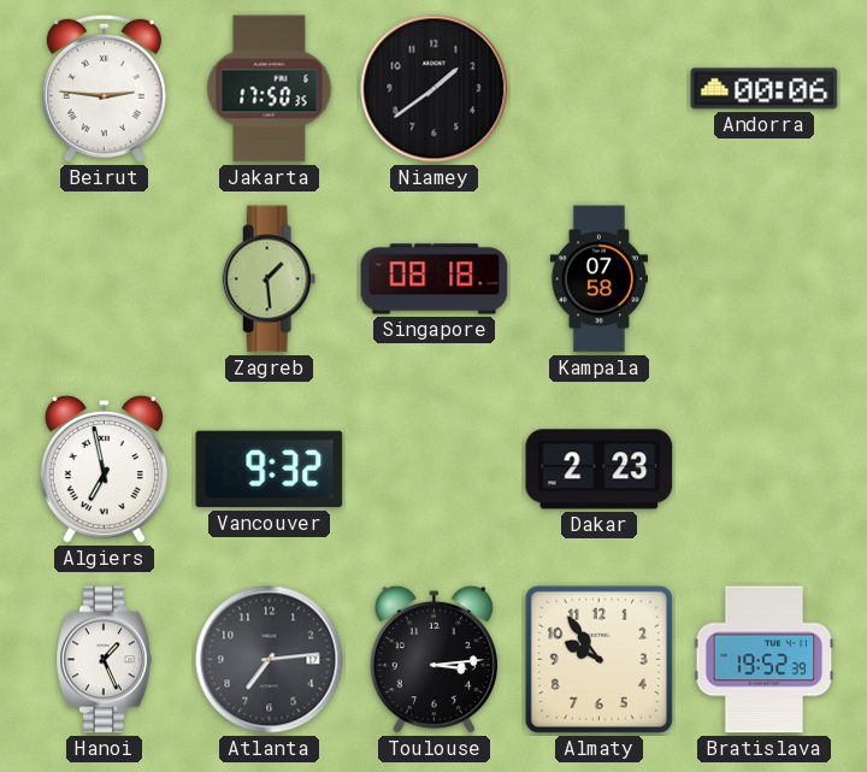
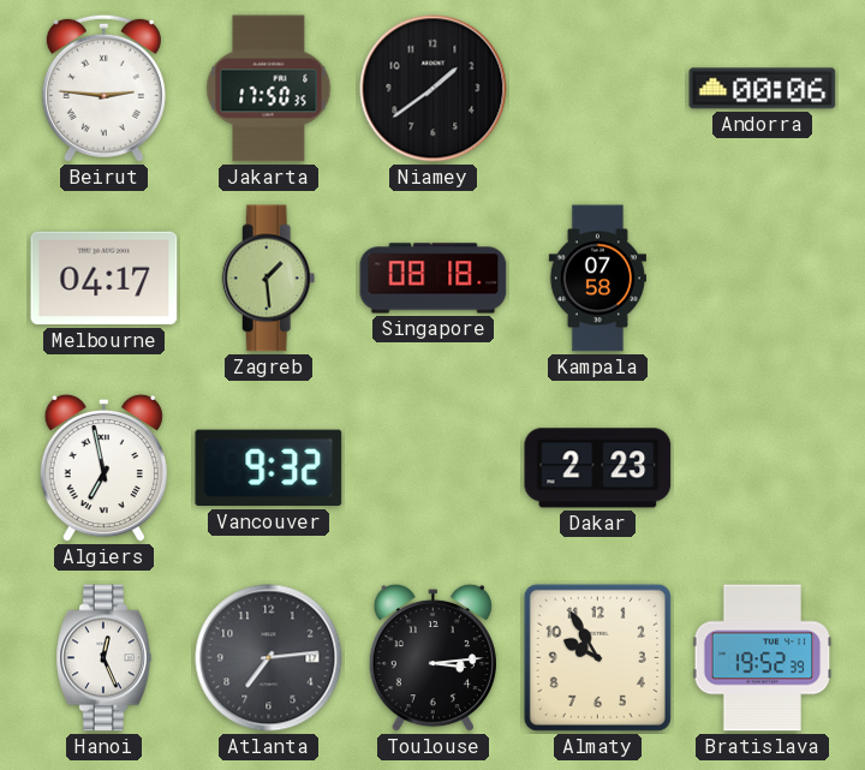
Melbourne: none -> 04:17
Hanoi: 1:26 -> 12:26
Almaty: 9:54 -> 9:55
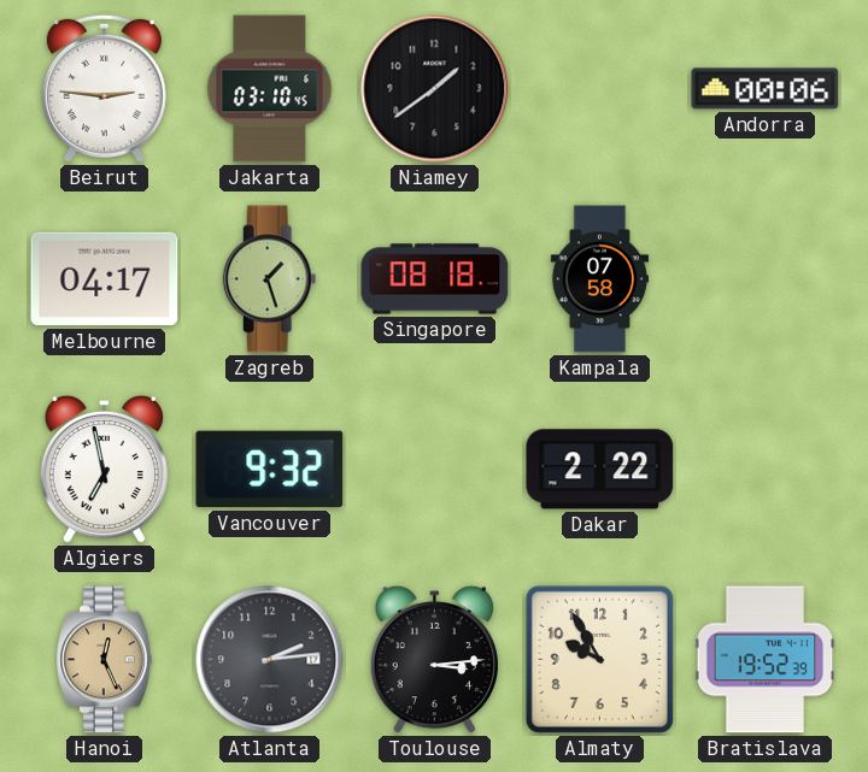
Jakarta: 17:50 -> 03:10
Zagreb: 1:29 -> 1:27
Dakar: 2:23 -> 2:22
Hanoi dial: white -> champagne
Atlanta: 7:14 -> 2:14
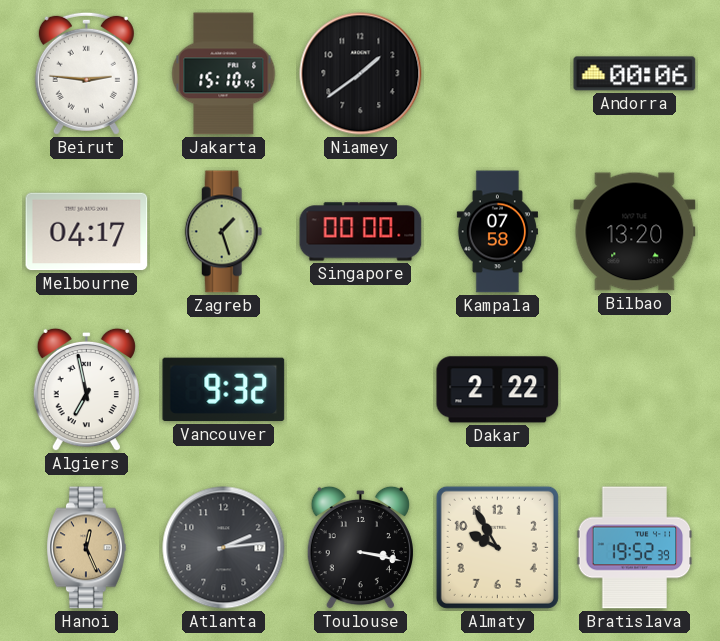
Jakarta: 03:10 -> 15:10
Singapore: 08:18 -> 00:00
Bilbao: none -> 13:20
Toulouse: 3:14 -> 3:17
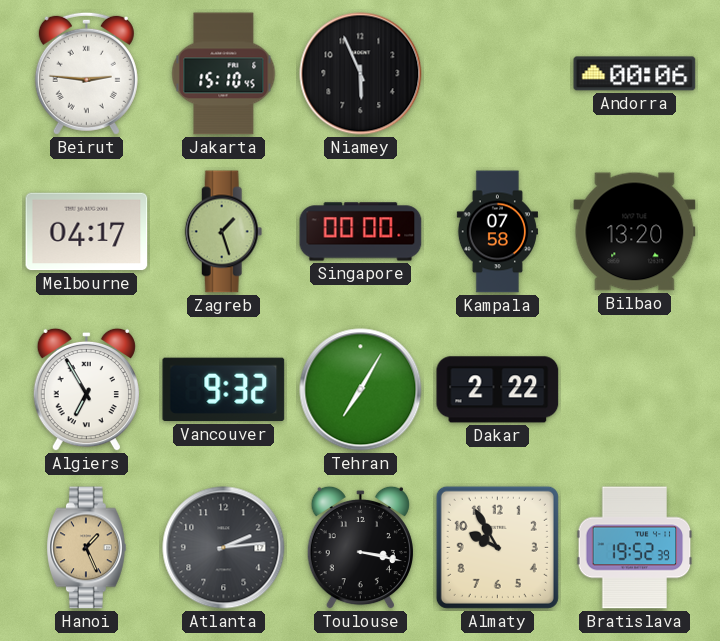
Niamey: 1:39 -> 5:56
Algiers: 6:58 -> 6:55
Tehran: none -> 7:05
Hanoi: 12:26 -> 1:26
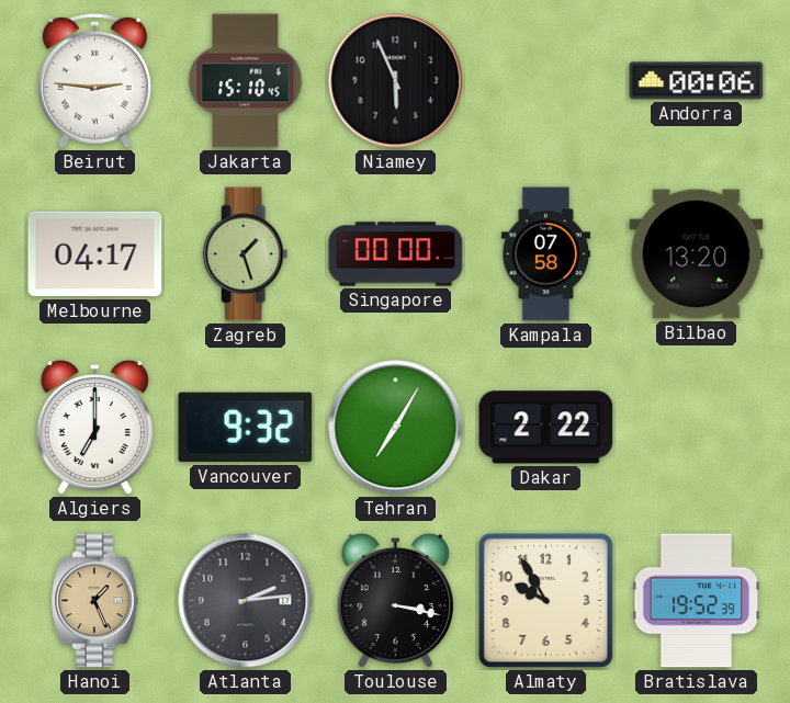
Algiers: 6:55 -> 7:00
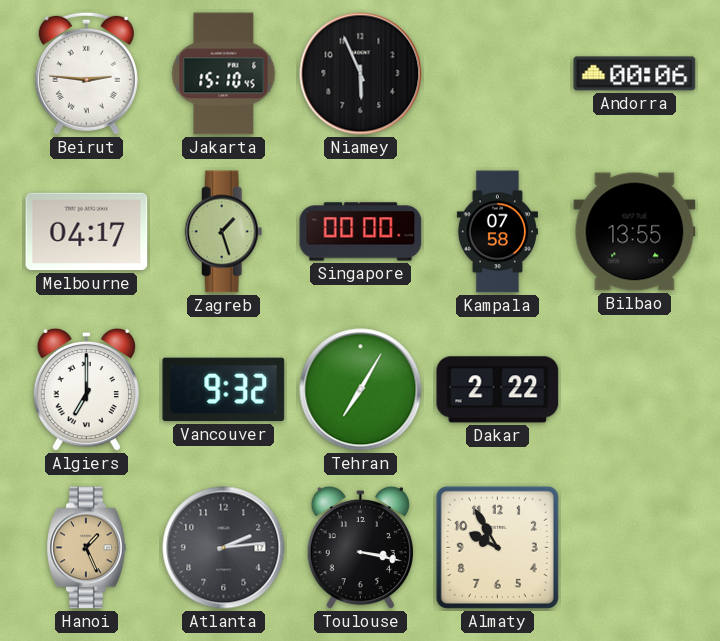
Bilbao: 13:20 -> 13:55
Bratislava: 19:52 -> none
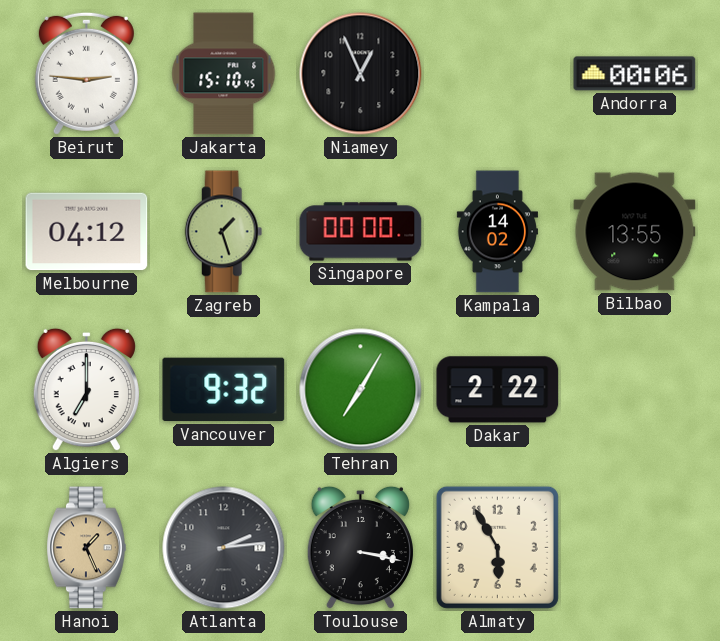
Niamey: 5:56 -> 12:56
Melbourne: 04:17 -> 04:12
Kampala: 07:58 -> 14:02
Almaty: 9:55 -> 5:55
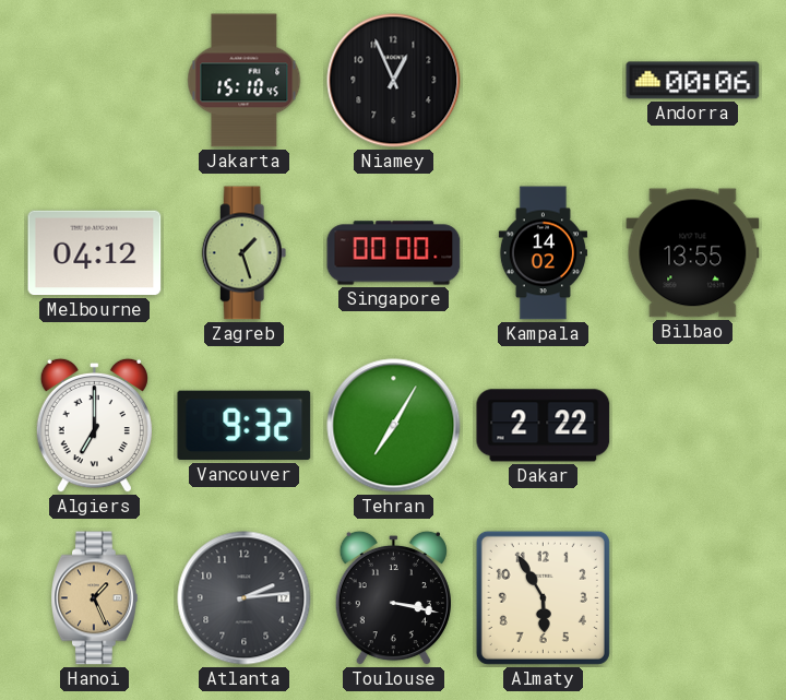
Beirut: 2:46 -> none
